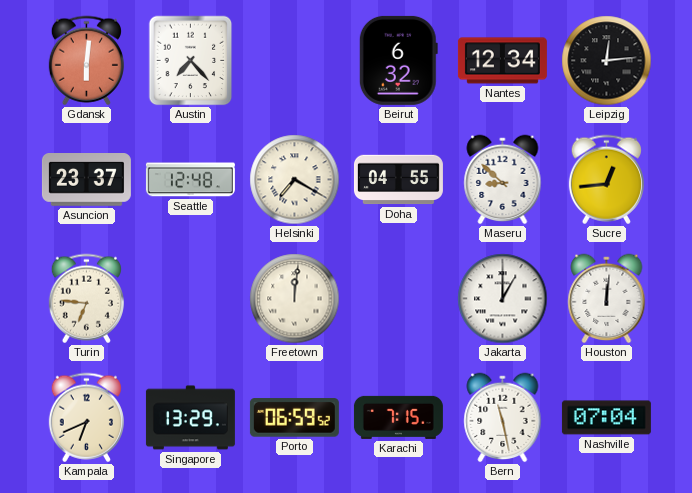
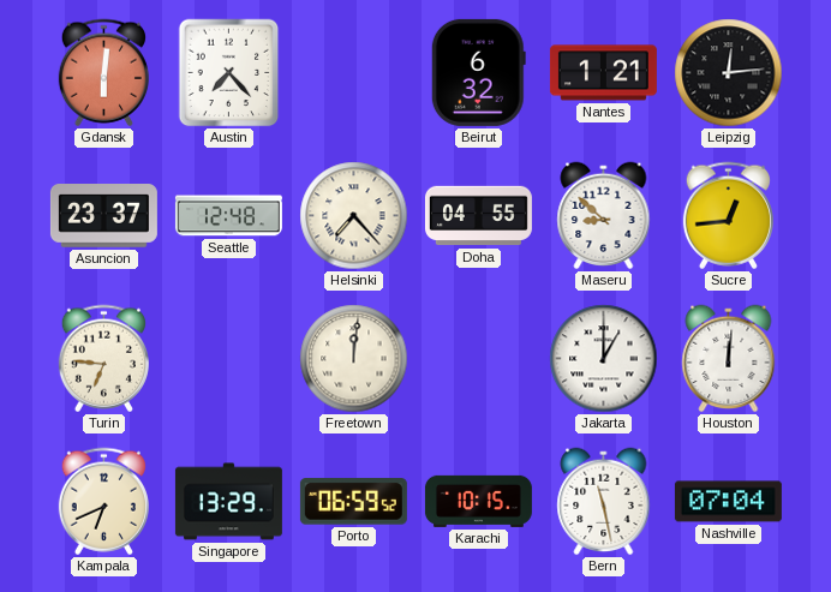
Nantes: 12:34 -> 1:21
Helsinki: 7:20 -> 7:23
Karachi: 7:15 -> 10:15
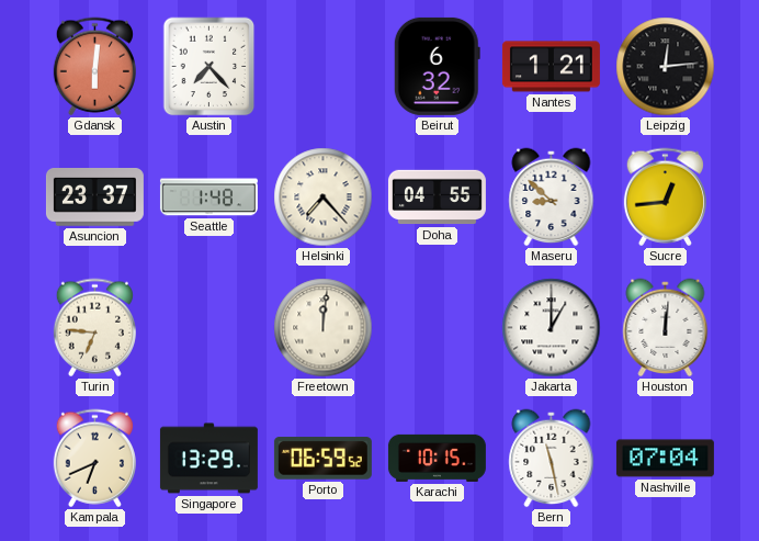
Seattle: 12:48 -> 1:48
